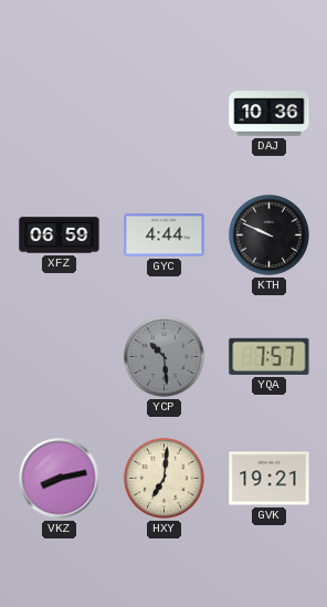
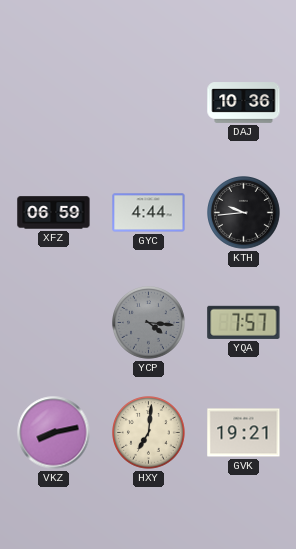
KTH: 9:49 -> 9:44
YCP: 10:29 -> 4:16
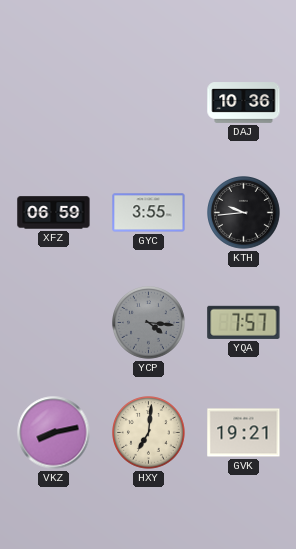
GYC: 4:44 -> 3:55
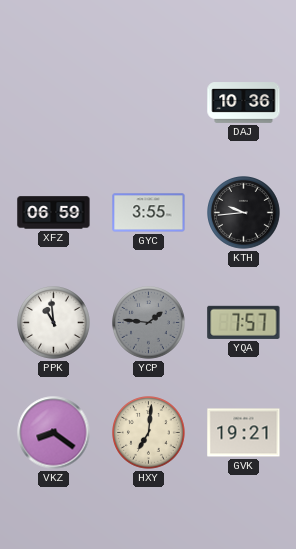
PPK: none -> 10:59
YCP: 4:16 -> 1:46
VKZ: 8:13 -> 8:21
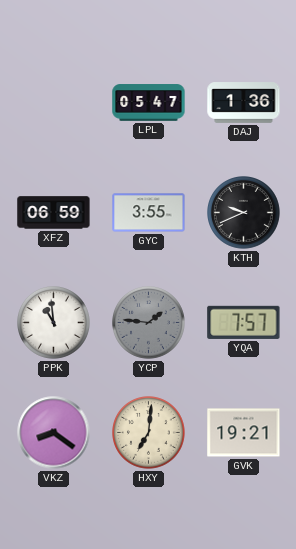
LPL: none -> 05:47
DAJ: 10:36 -> 1:36
KTH: 9:44 -> 9:41
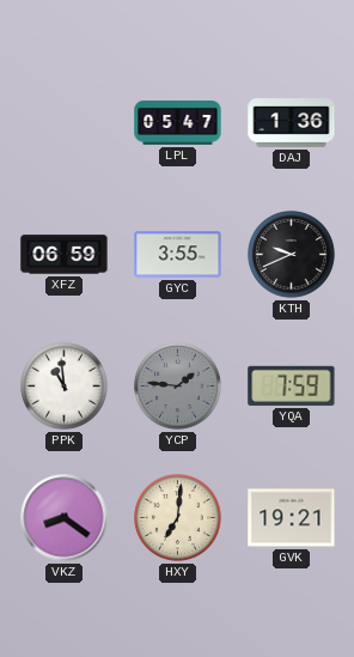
YQA: 7:57 -> 7:59
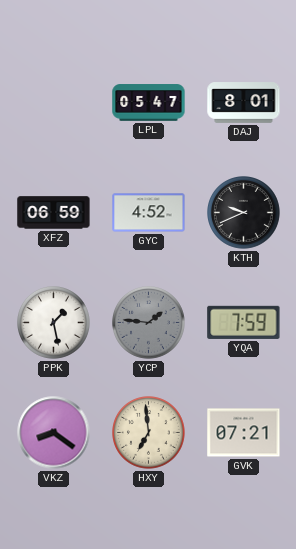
DAJ: 1:36 -> 8:01
GYC: 3:55 -> 4:52
PPK: 10:59 -> 1:28
HXY: 7:01 -> 6:59
GVK: 19:21 -> 07:21
